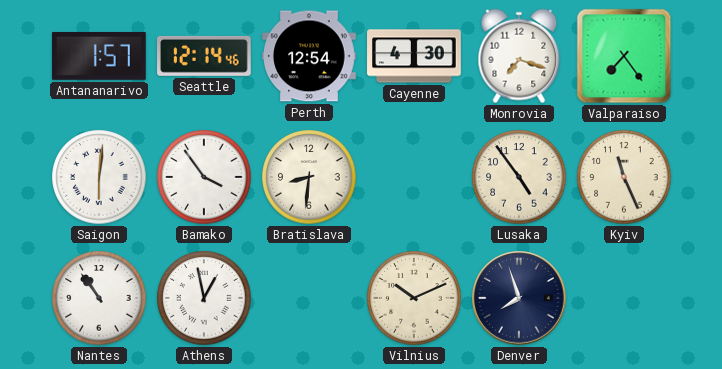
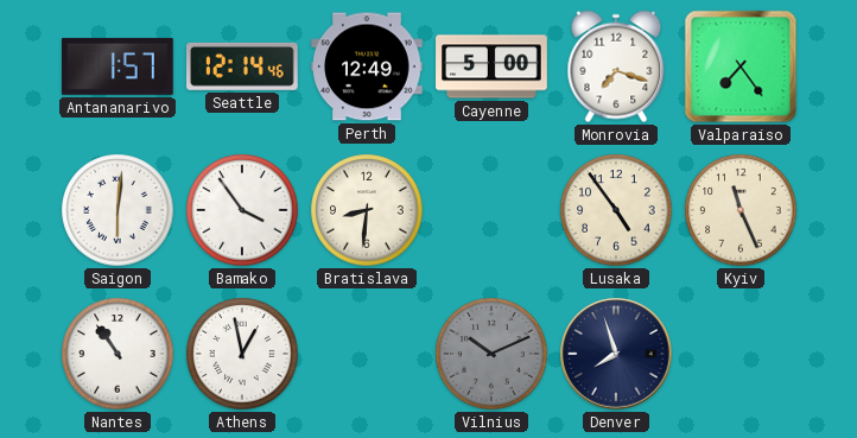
Perth: 12:54 -> 12:49
Cayenne: 4:30 -> 5:00
Vilnius dial: cream -> grey
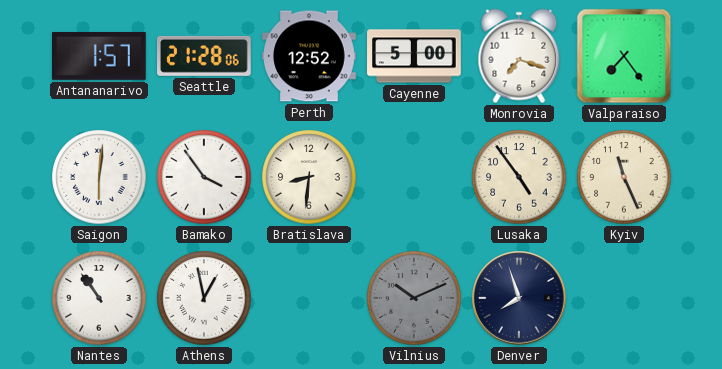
Seattle: 12:14 -> 21:28
Perth: 12:49 -> 12:52
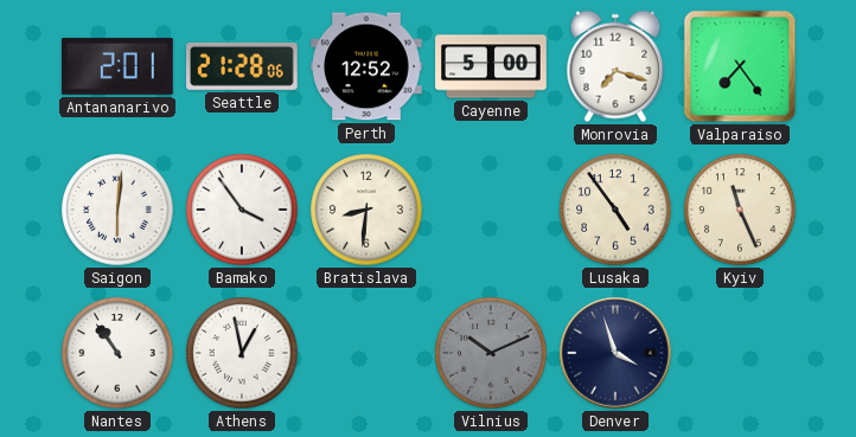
Antananarivo: 1:57 -> 2:01
Denver: 7:57 -> 3:57
